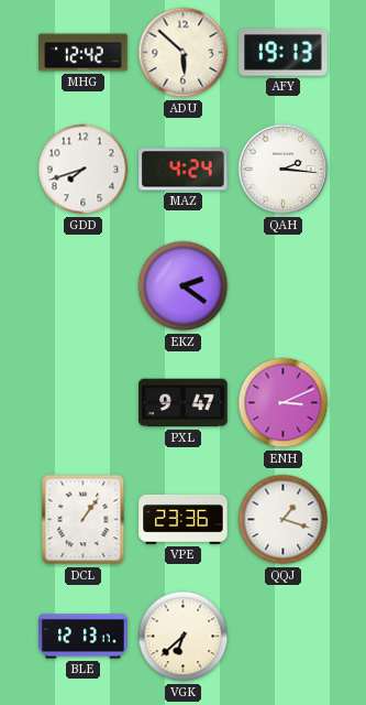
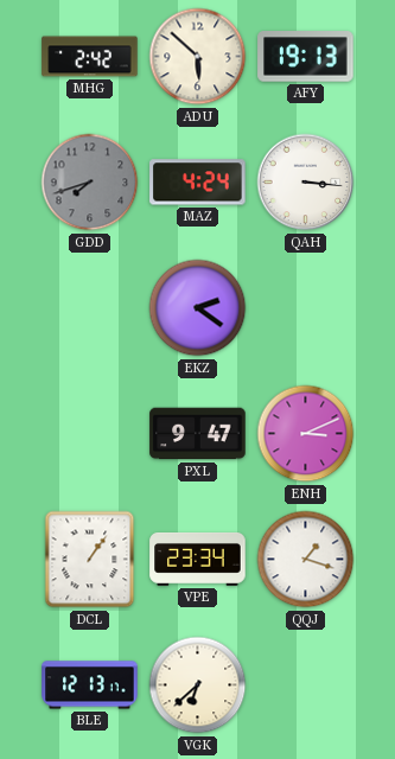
MHG: 12:42 -> 2:42
GDD dial: white -> grey
QAH: 2:16 -> 3:16
VPE: 23:36 -> 23:34
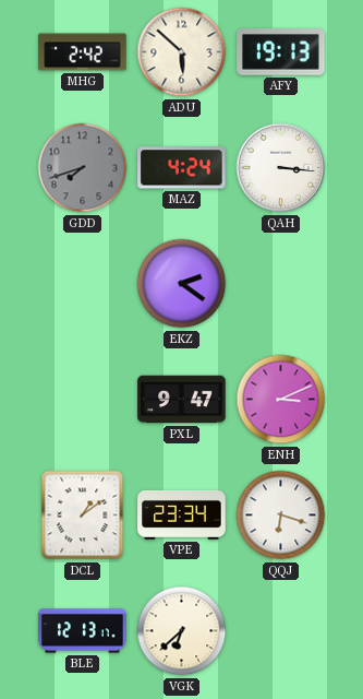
DCL: 1:06 -> 1:09
QQJ: 1:18 -> 6:18
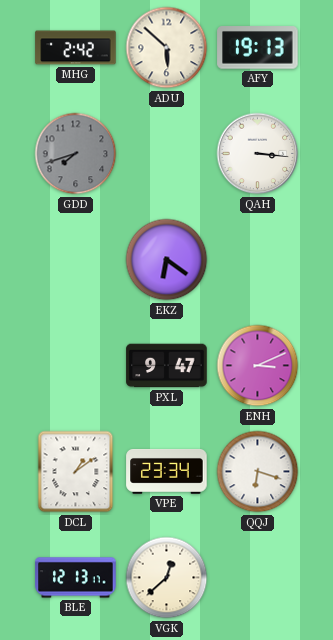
MAZ: 4:24 -> none
EKZ: 2:21 -> 6:21
VGK: 6:38 -> 12:38
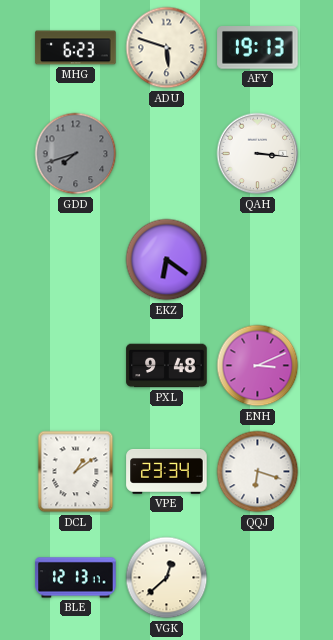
MHG: 2:42 -> 6:23
ADU: 5:52 -> 5:48
PXL: 9:47 -> 9:48
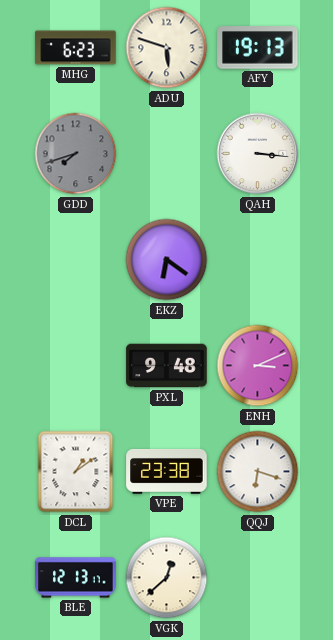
VPE: 23:34 -> 23:38
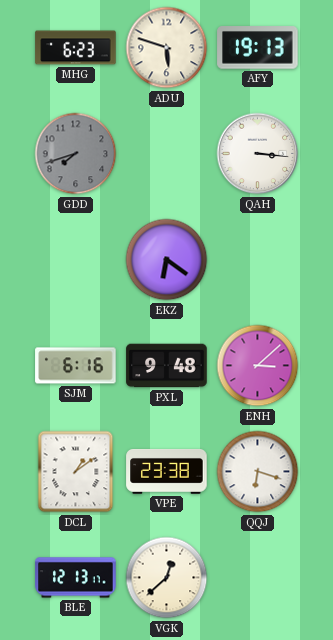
SJM: none -> 6:16
ENH: 3:11 -> 3:08
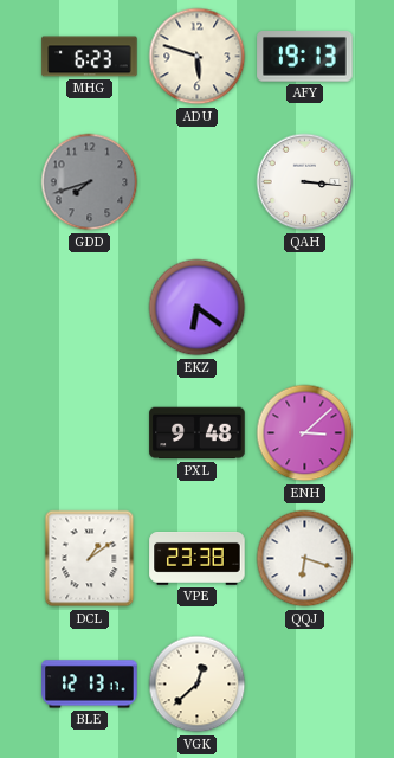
SJM: 6:16 -> none
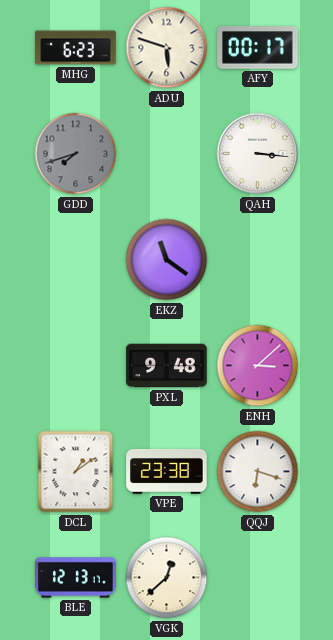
AFY: 19:13 -> 00:17
EKZ: 6:21 -> 11:21
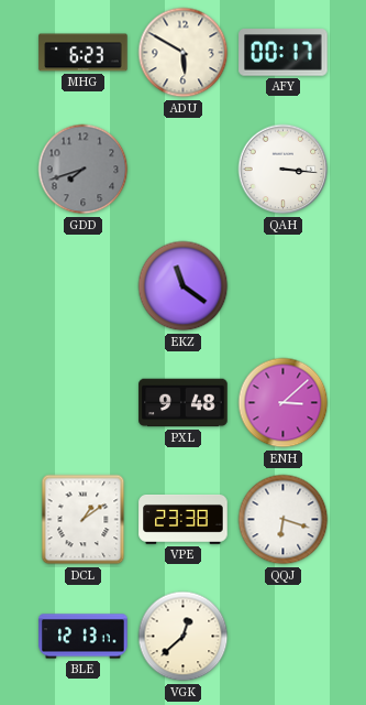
ADU: 5:48 -> 5:50
